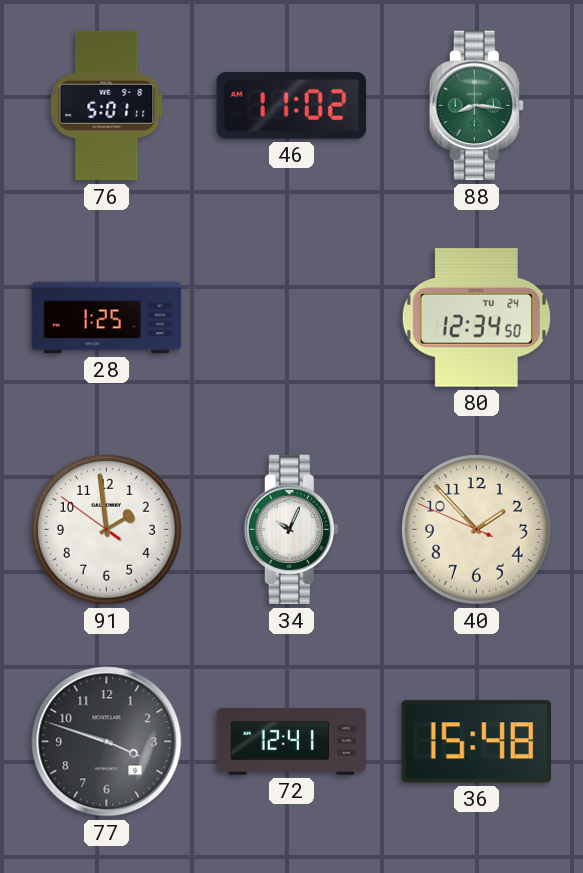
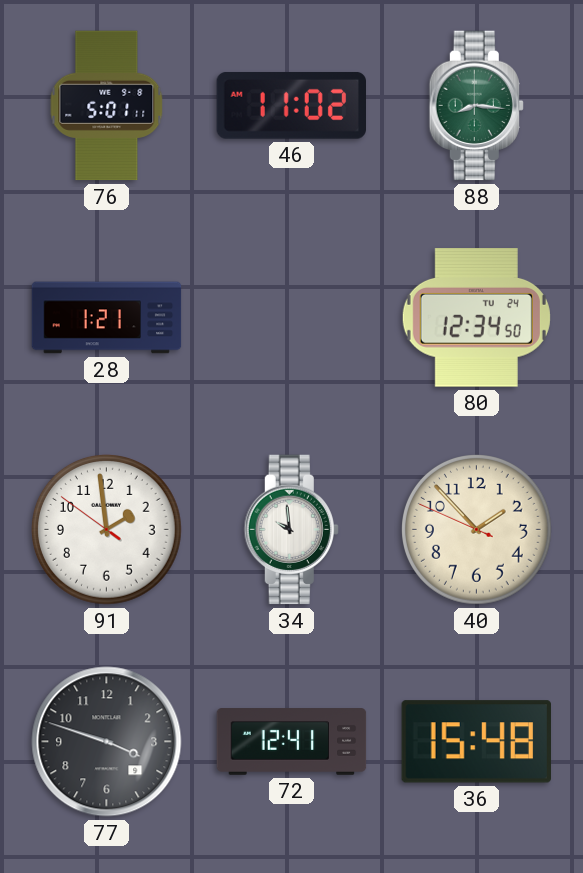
28: 1:25 -> 1:21
34: 10:04 -> 9:59
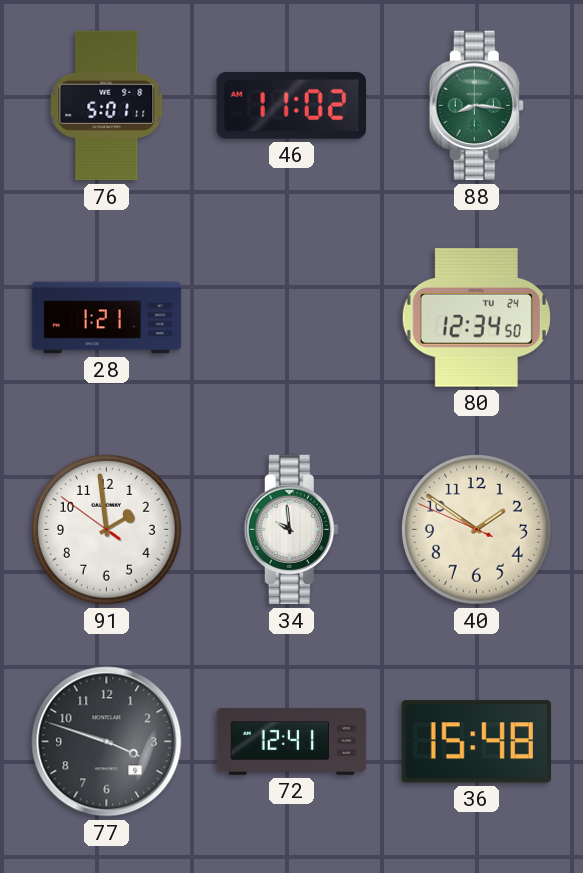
40: 1:52 -> 1:50
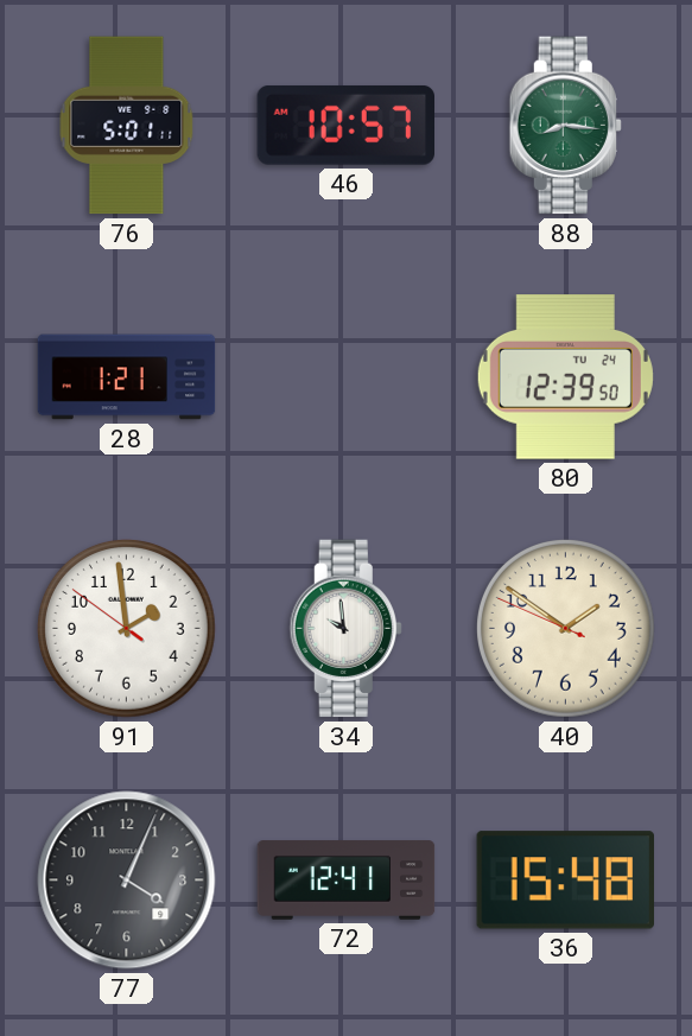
46: 11:02 -> 10:57
80: 12:34 -> 12:39
77: 3:48 -> 4:04
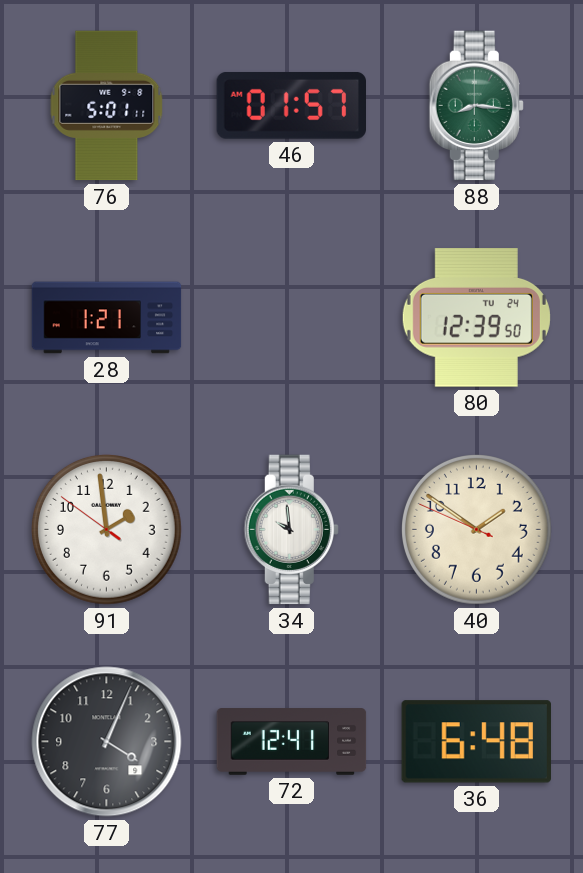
46: 10:57 -> 01:57
36: 15:48 -> 6:48
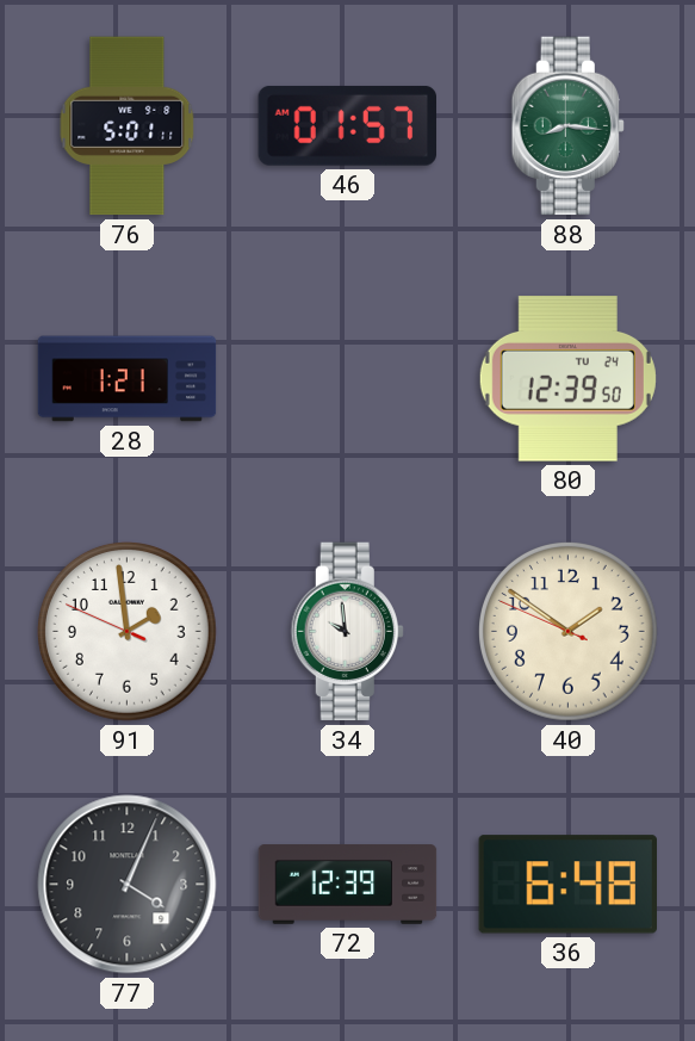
91: 1:58:51 -> 1:58:49
72: 12:41 -> 12:39
